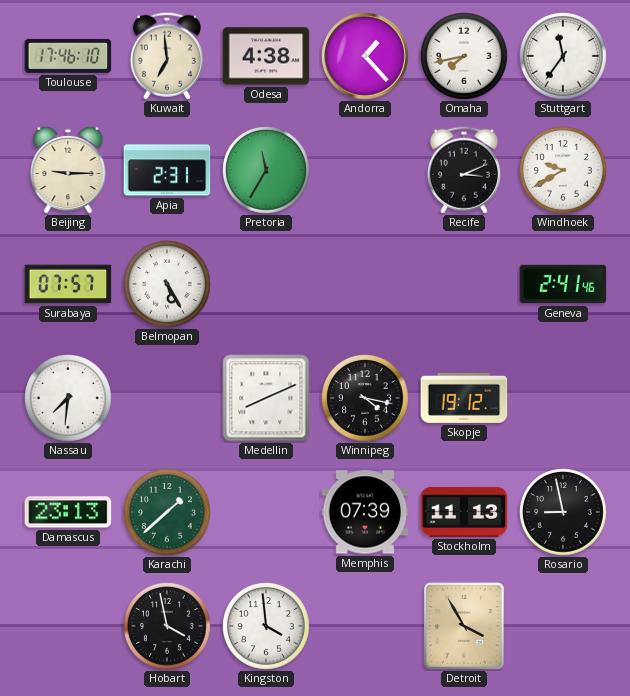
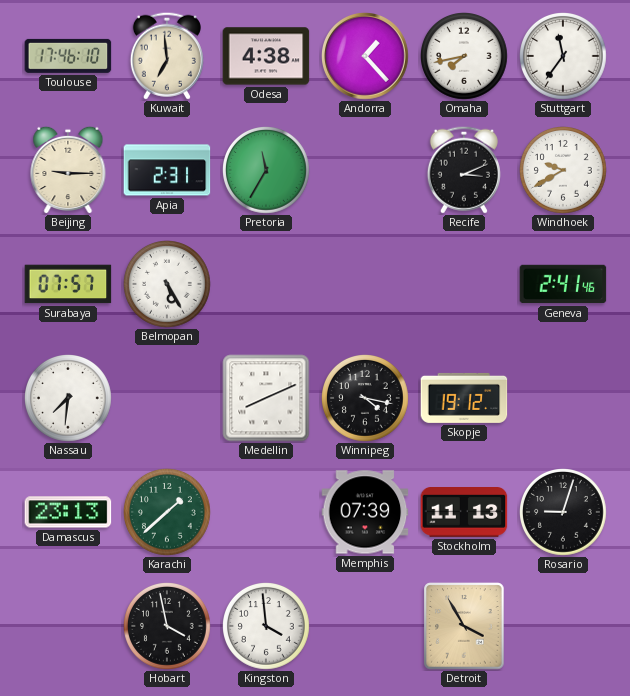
Rosario: 8:58 -> 9:03
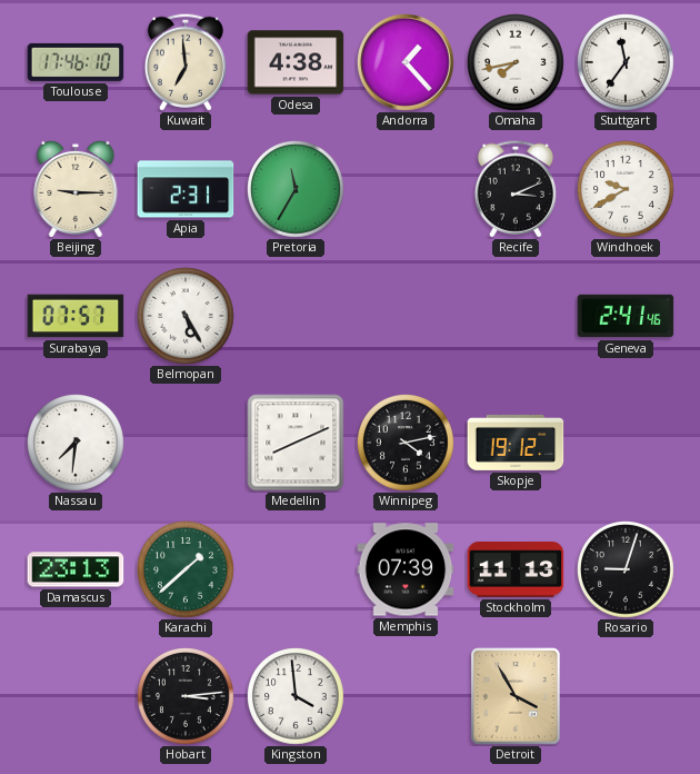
Winnipeg: 4:17 -> 4:13
Hobart: 3:58 -> 3:14
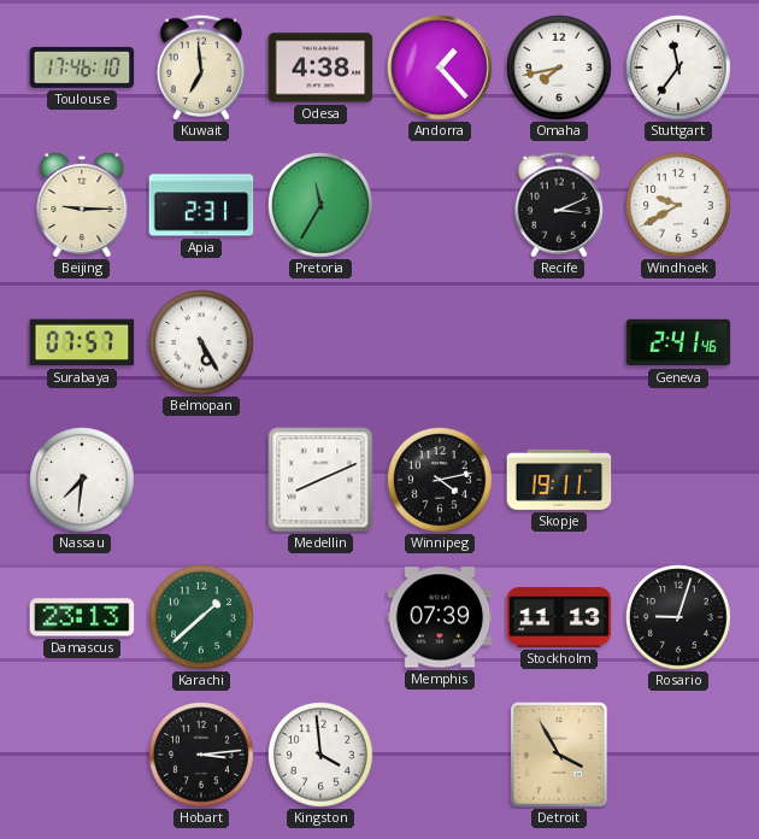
Skopje: 19:12 -> 19:11
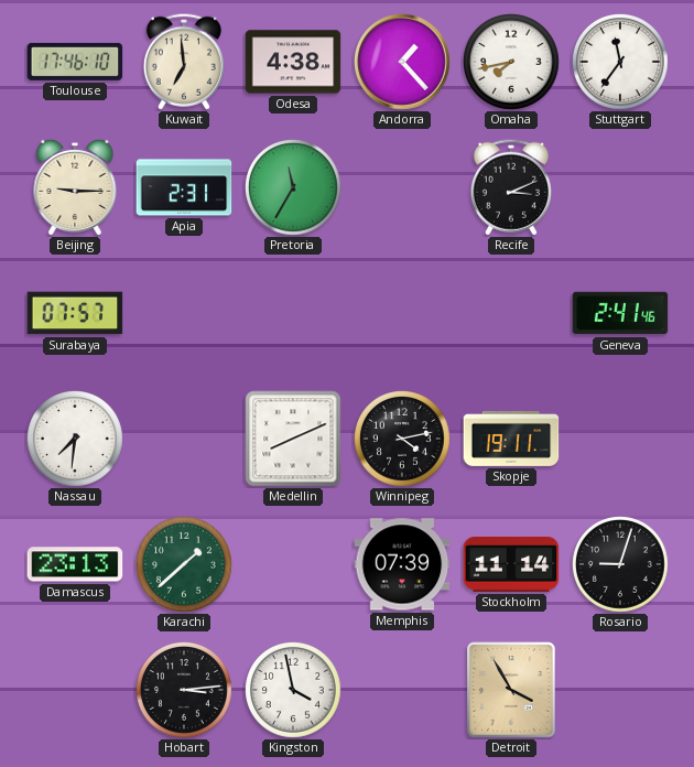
Windhoek: 9:40 -> none
Belmopan: 5:25 -> none
Stockholm: 11:13 -> 11:14
Kingston: 3:59 -> 3:58
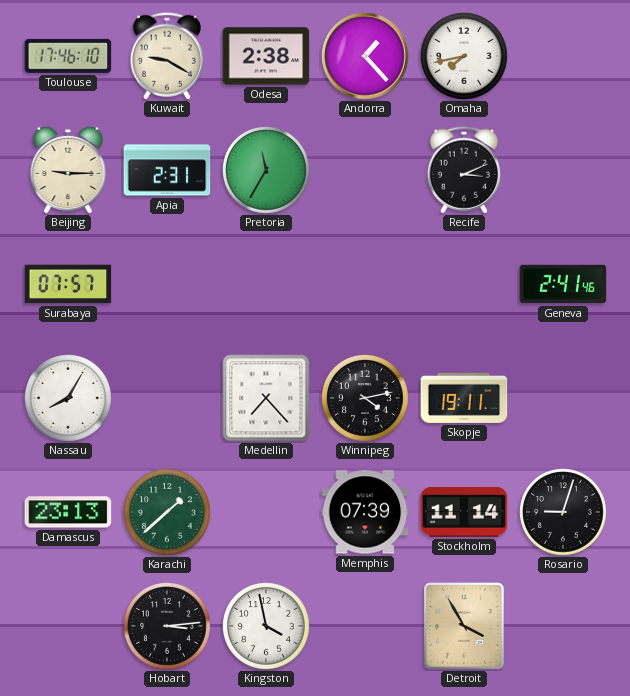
Kuwait: 6:59 -> 9:20
Odesa: 4:38 -> 2:38
Stuttgart: 11:36 -> none
Nassau: 7:31 -> 8:05
Medellin: 8:11 -> 7:23
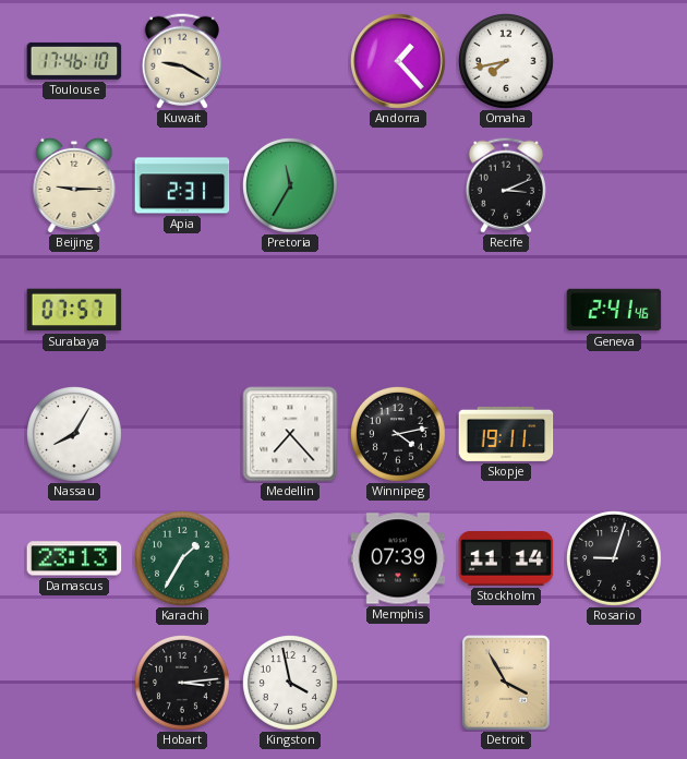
Odesa: 2:38 -> none
Karachi: 1:38 -> 1:35
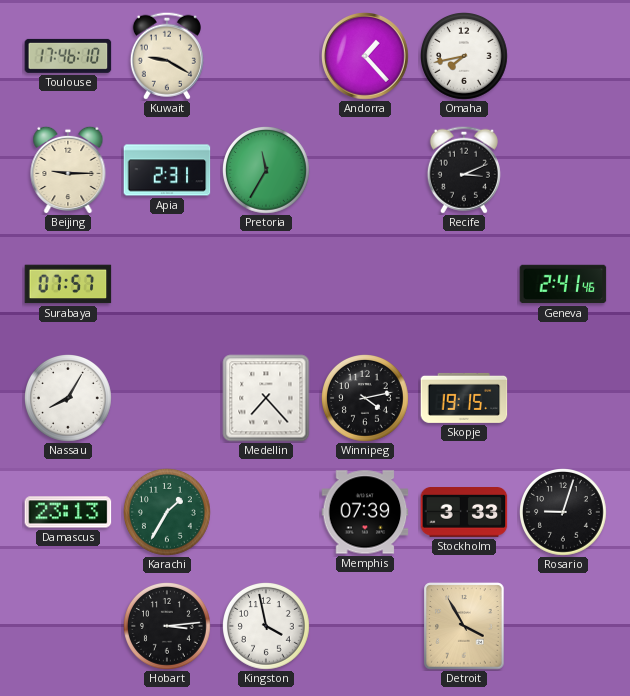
Skopje: 19:11 -> 19:15
Stockholm: 11:14 -> 3:33
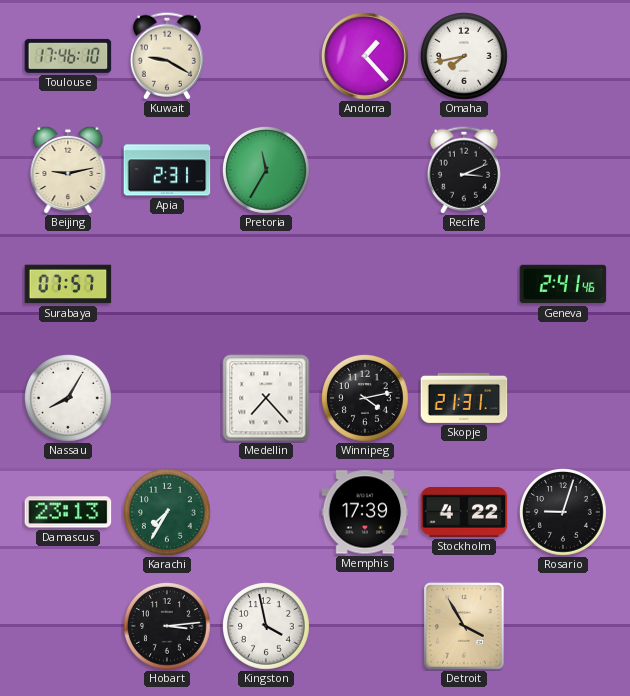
Beijing: 9:15 -> 9:13
Skopje: 19:15 -> 21:31
Karachi: 1:35 -> 7:35
Memphis: 07:39 -> 17:39
Stockholm: 3:33 -> 4:22
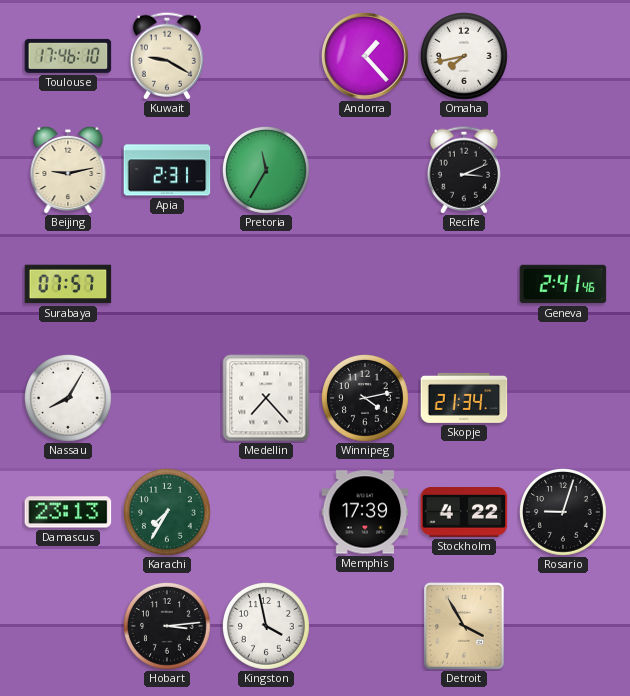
Skopje: 21:31 -> 21:34
